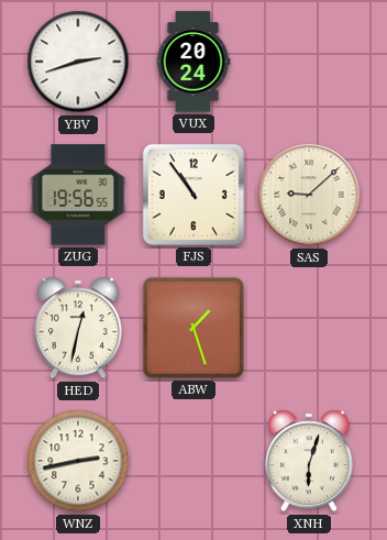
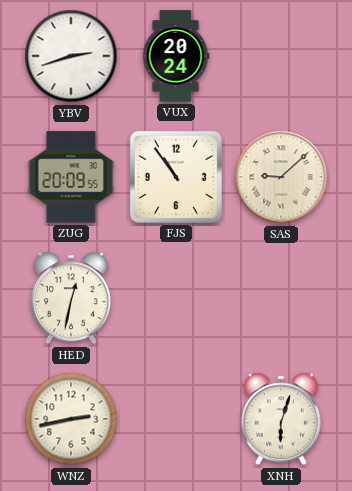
ZUG: 19:56 -> 20:09
ABW: 1:27 -> none
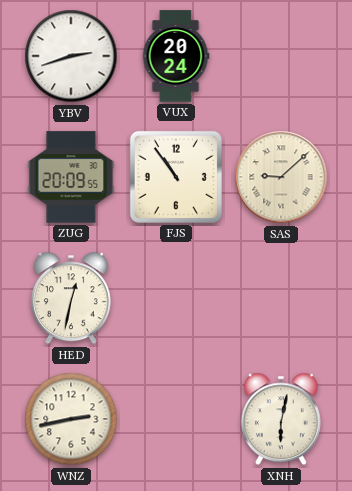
XNH: 6:03 -> 6:02
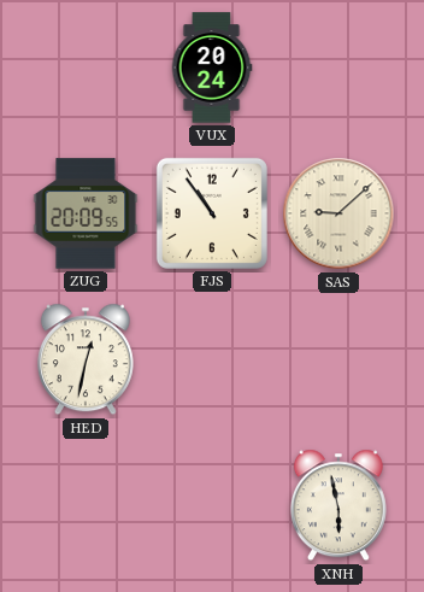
YBV: 2:42 -> none
WNZ: 2:43 -> none
XNH: 6:02 -> 5:58
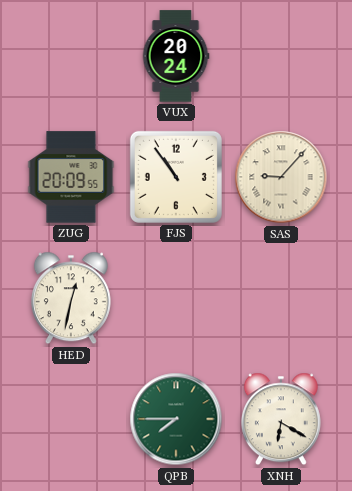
SAS: 9:08 -> 9:07
QPB: none -> 7:45
XNH: 5:58 -> 6:20
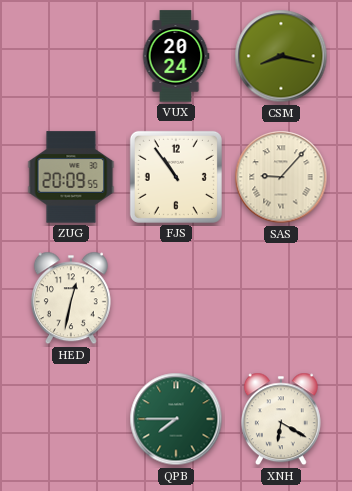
CSM: none -> 8:17
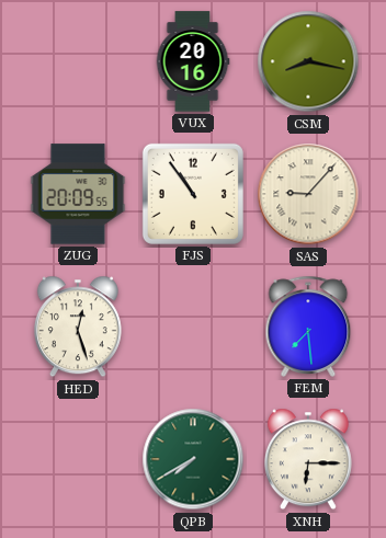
VUX: 20:24 -> 20:16
HED: 12:32 -> 12:27
FEM: none -> 7:29
QPB: 7:45 -> 7:40
XNH: 6:20 -> 6:15
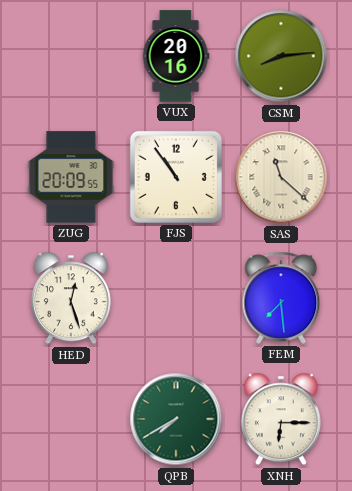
CSM: 8:17 -> 8:14
SAS: 9:07 -> 11:22
